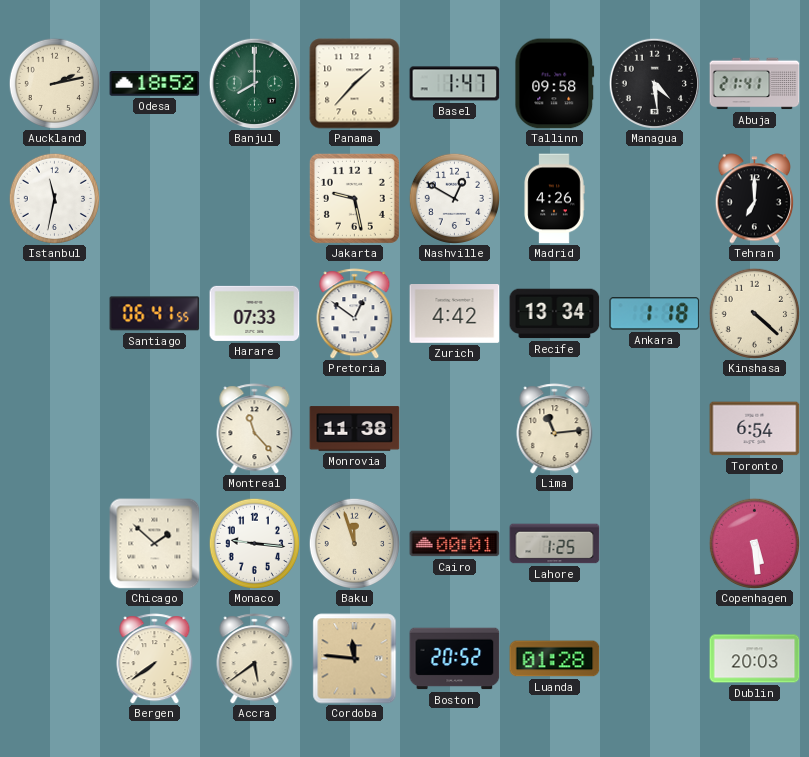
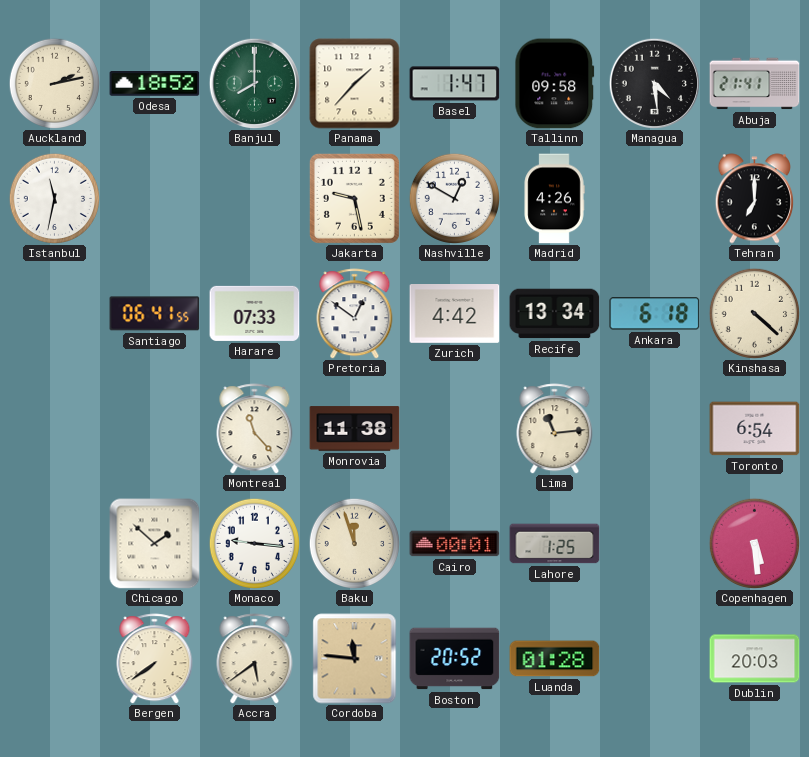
Ankara: 1:18 -> 6:18
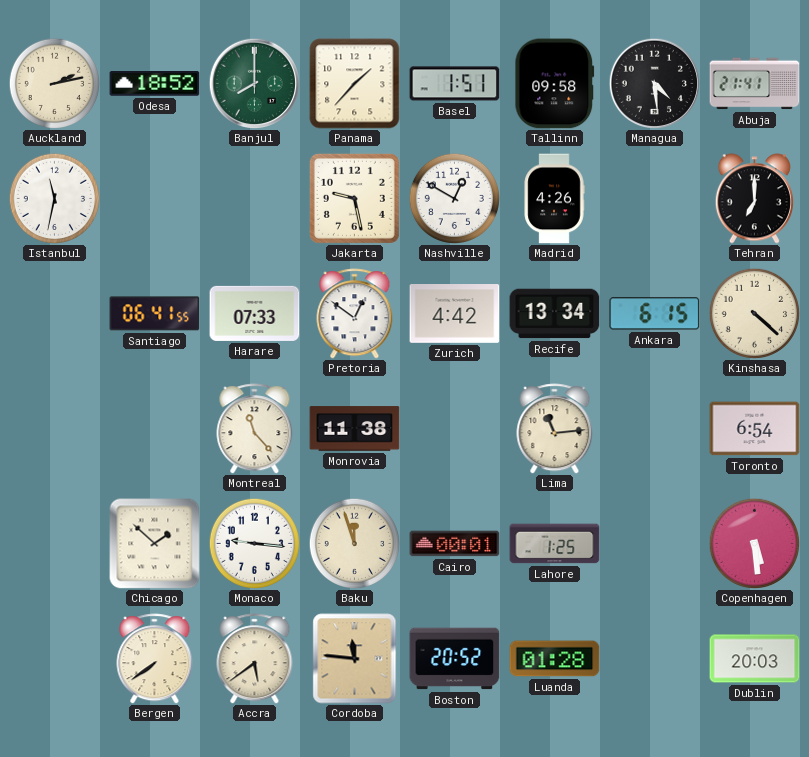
Basel: 1:47 -> 1:51
Ankara: 6:18 -> 6:15
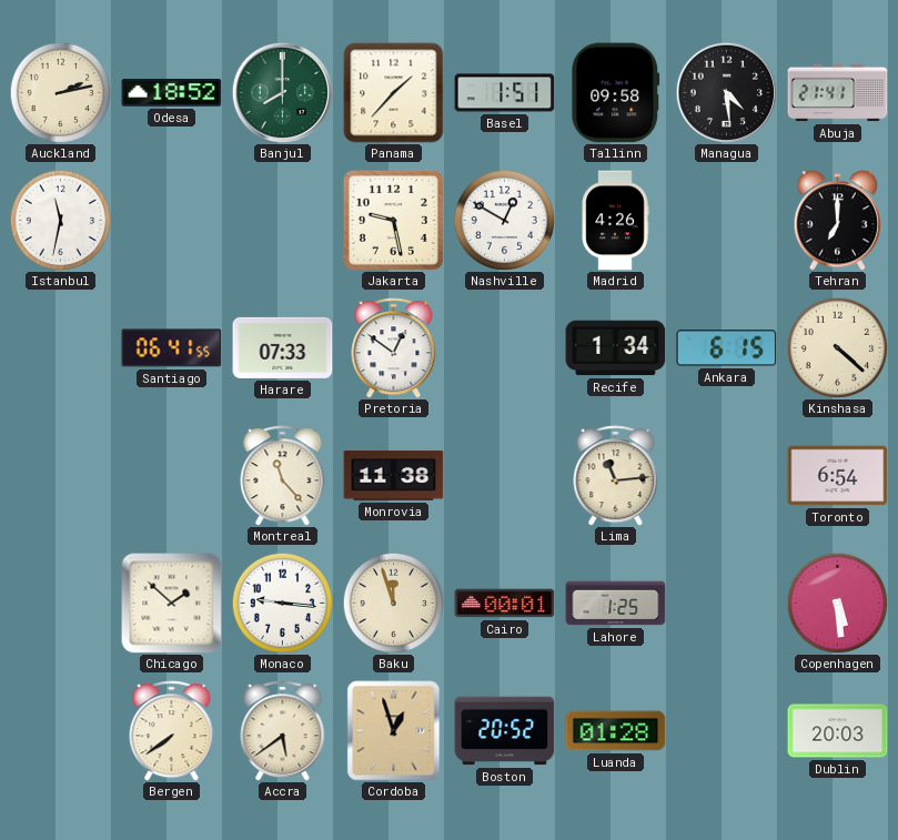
Zurich: 4:42 -> none
Recife: 13:34 -> 1:34
Cordoba: 11:46 -> 12:57
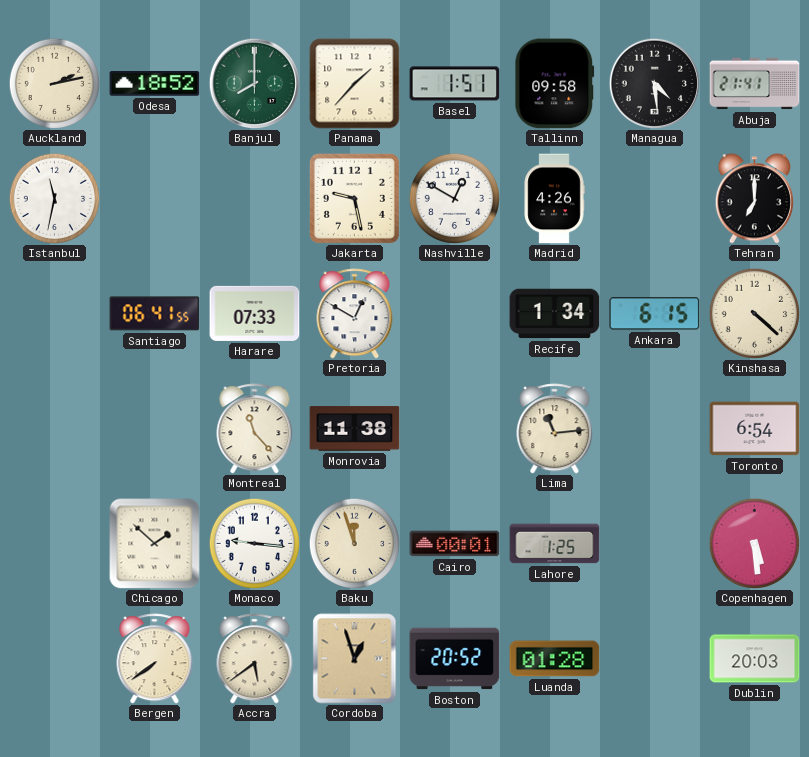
Pretoria: 12:51 -> 12:50
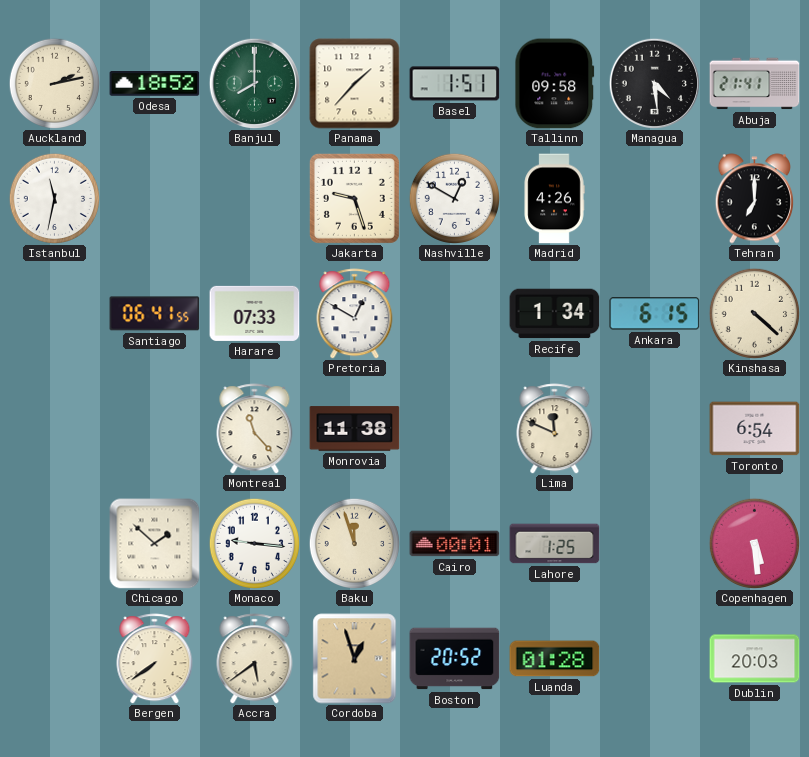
Jakarta: 9:28 -> 9:27
Lima: 11:14 -> 11:49
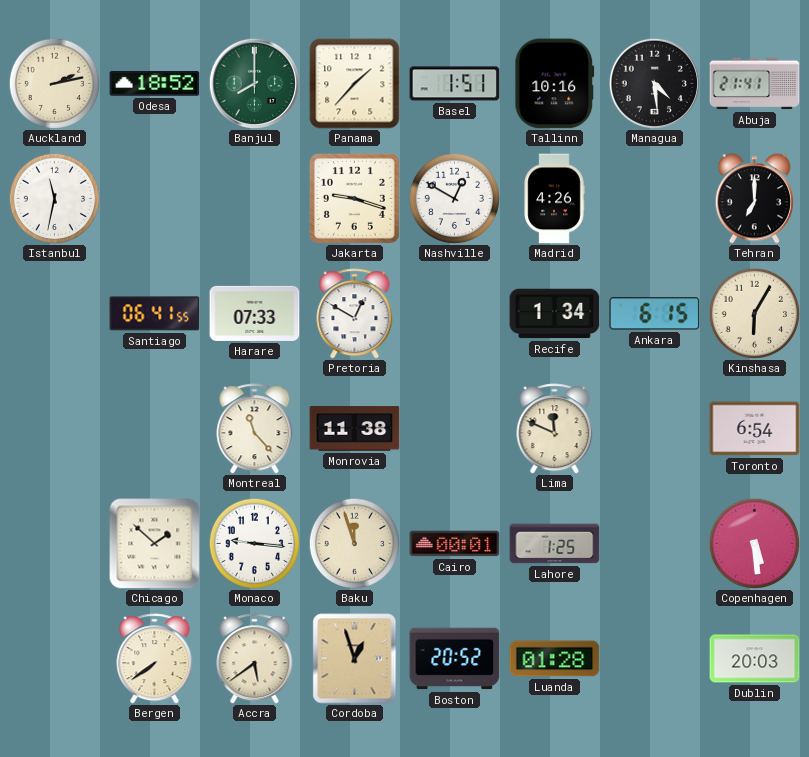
Tallinn: 09:58 -> 10:16
Jakarta: 9:27 -> 9:18
Kinshasa: 4:22 -> 6:05
